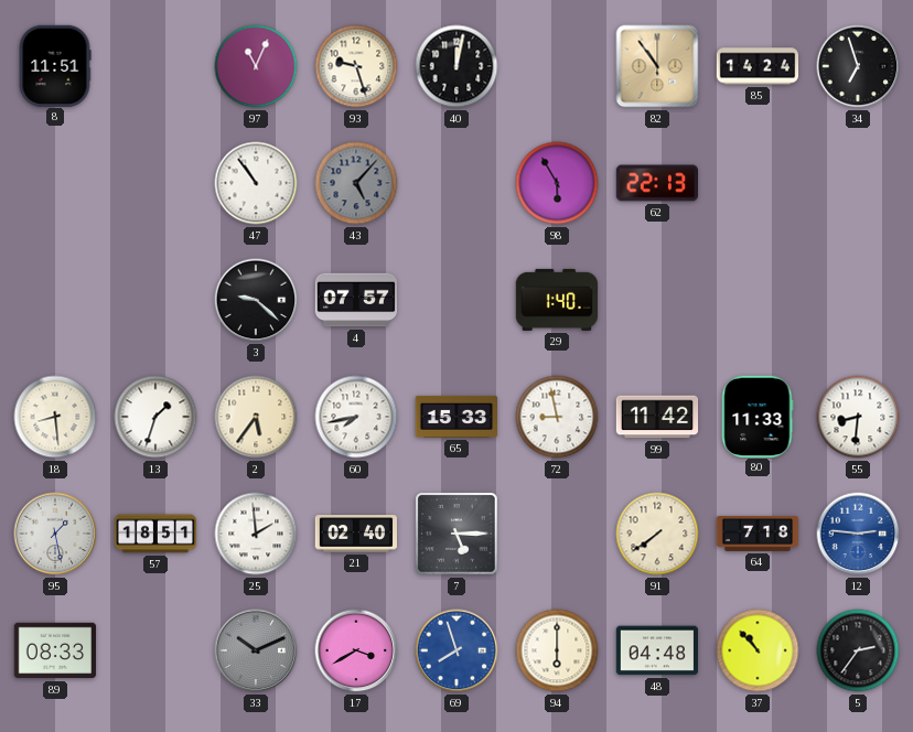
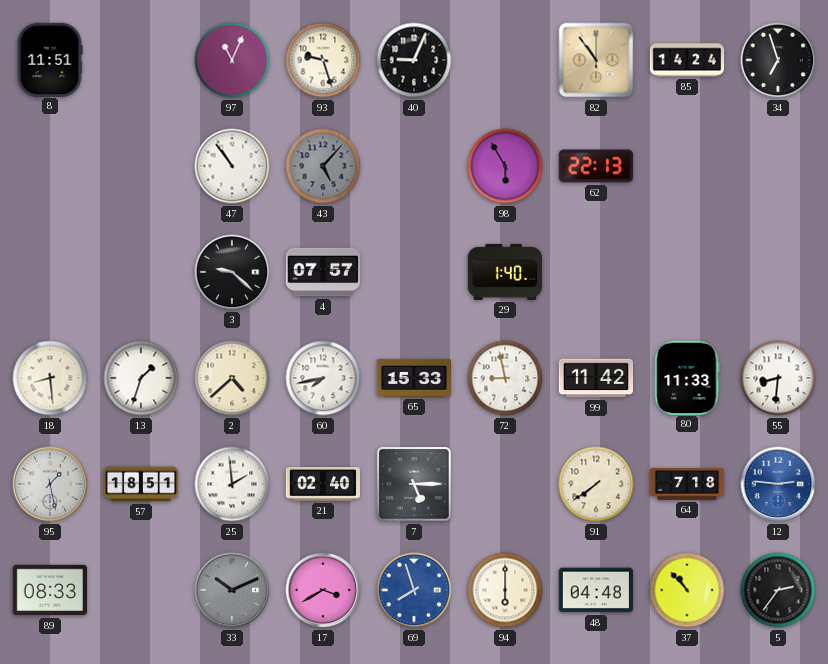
40: 12:02 -> 9:04
2: 5:36 -> 4:38
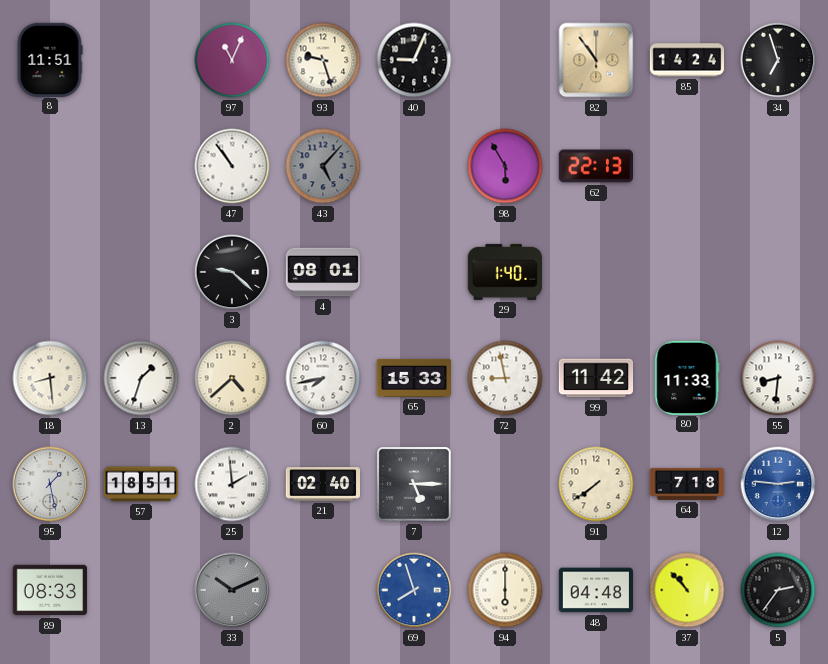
4: 07:57 -> 08:01
17: 3:40 -> none
